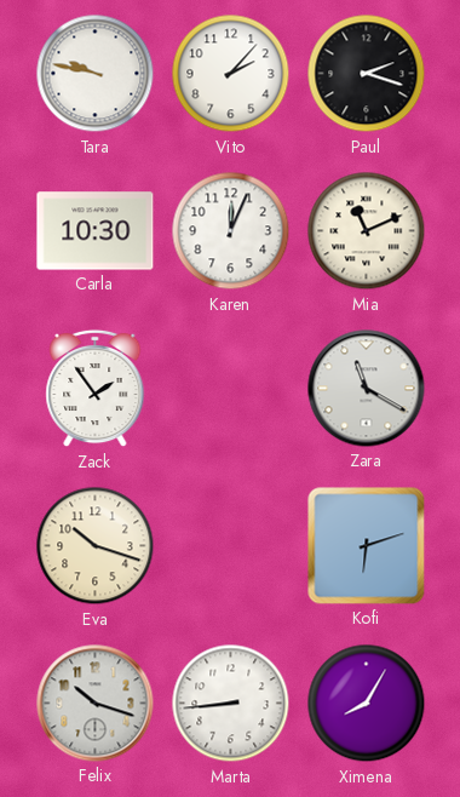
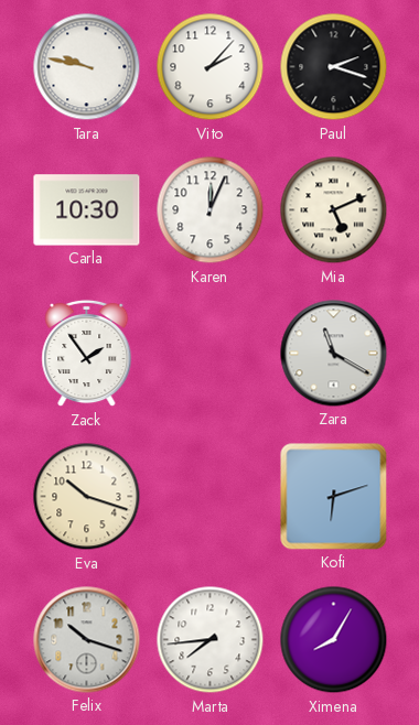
Mia: 11:11 -> 5:11
Marta: 8:44 -> 7:44
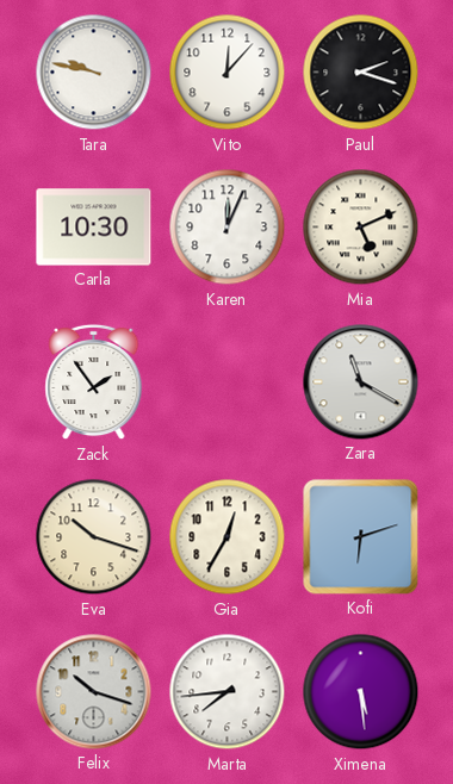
Vito: 2:07 -> 12:07
Gia: none -> 12:35
Ximena: 8:05 -> 5:29
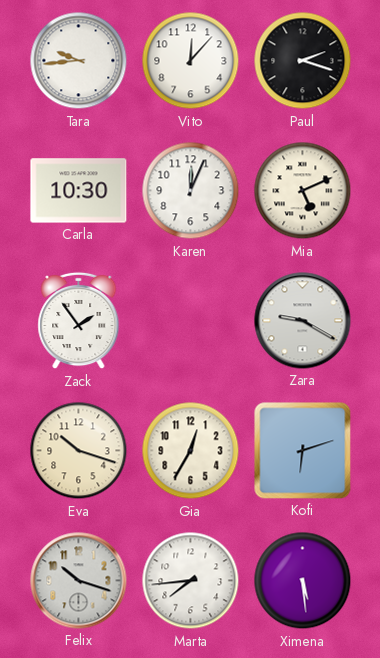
Tara: 9:47 -> 9:44
Zara: 11:20 -> 9:20
